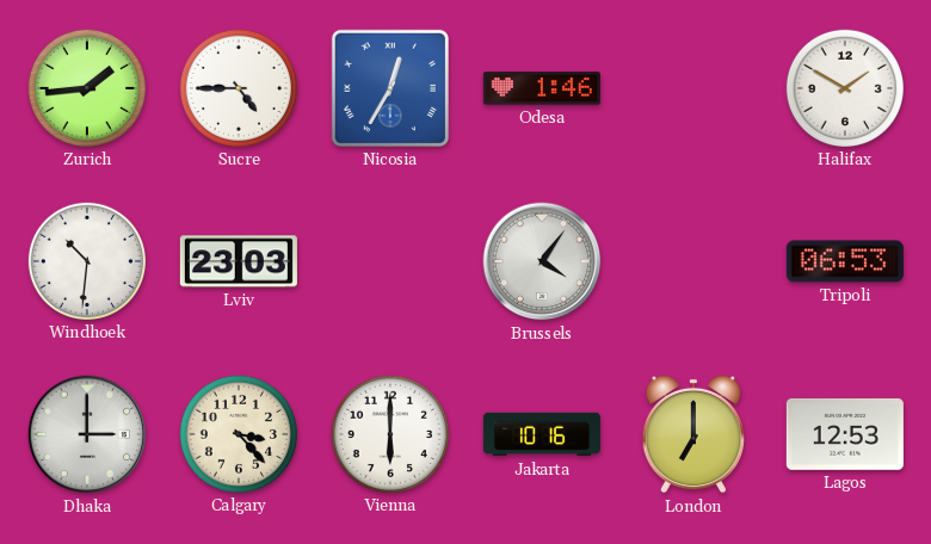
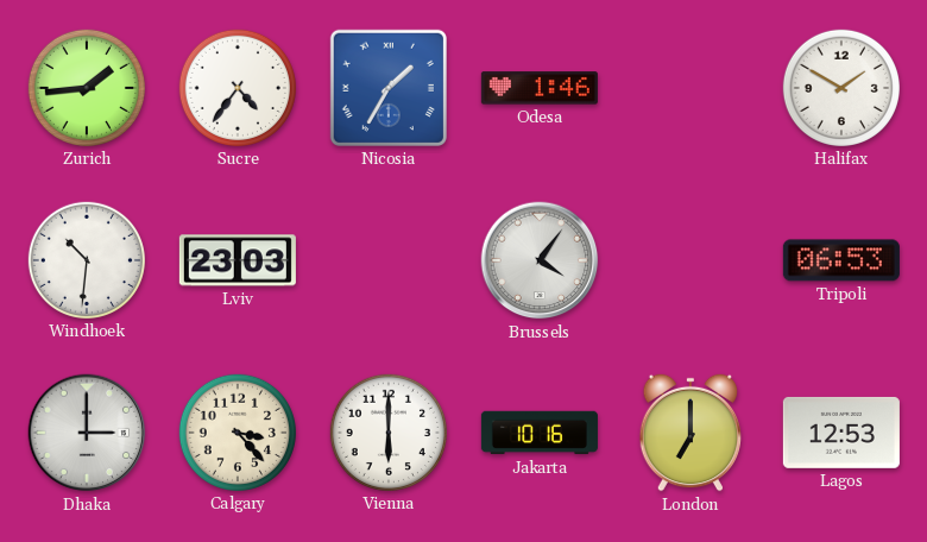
Sucre: 4:45 -> 4:36
Nicosia: 12:35 -> 1:35
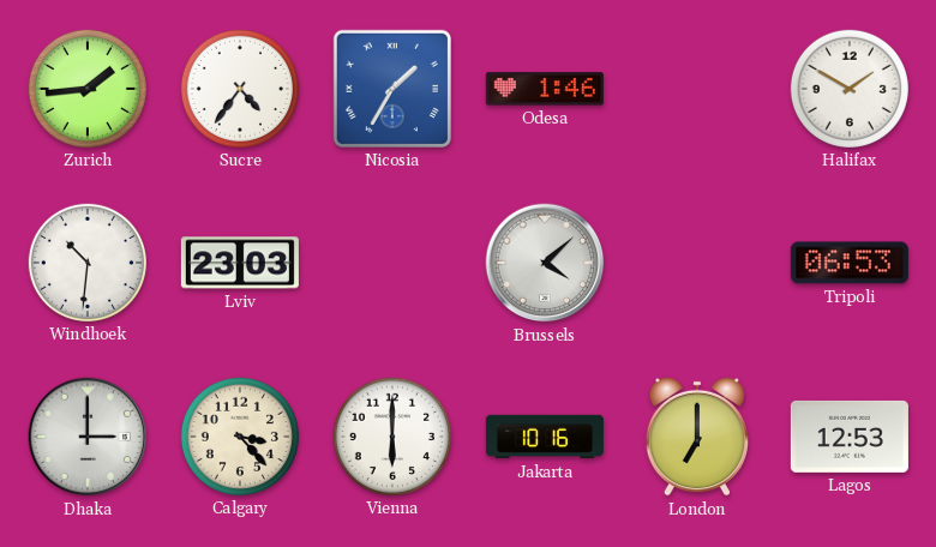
Brussels: 4:06 -> 4:08
